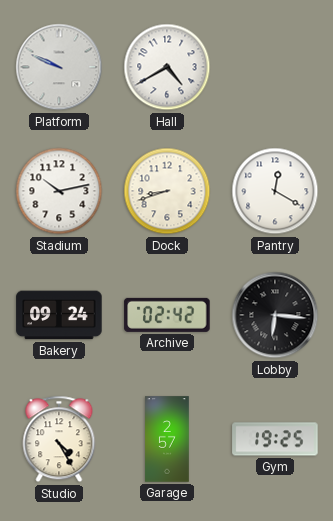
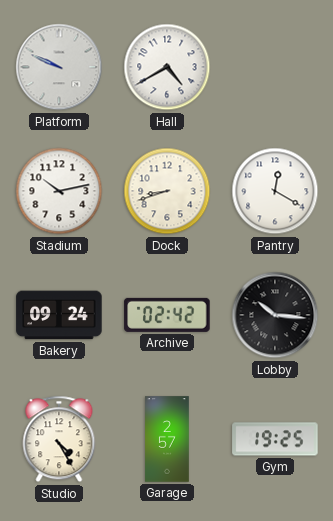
Lobby: 6:16 -> 10:16
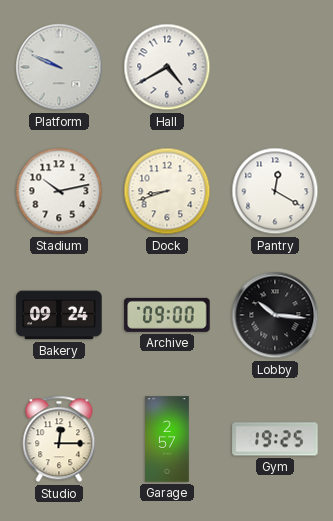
Archive: 02:42 -> 09:00
Studio: 4:25 -> 12:15
